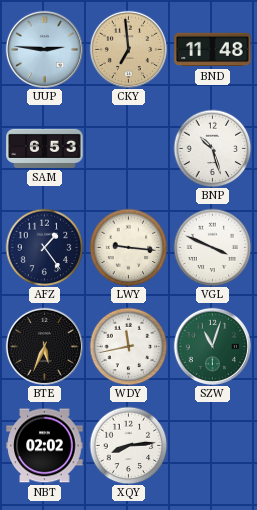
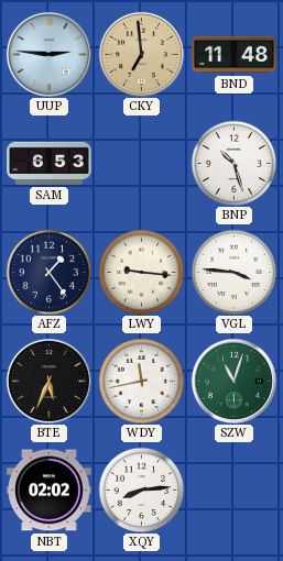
VGL: 3:49 -> 3:46
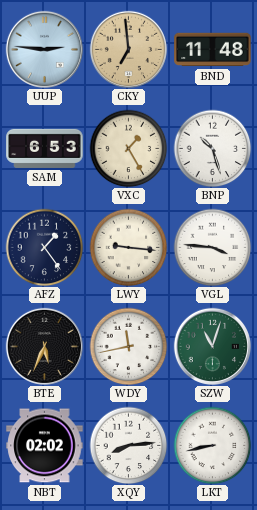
VXC: none -> 1:25
LKT: none -> 8:43
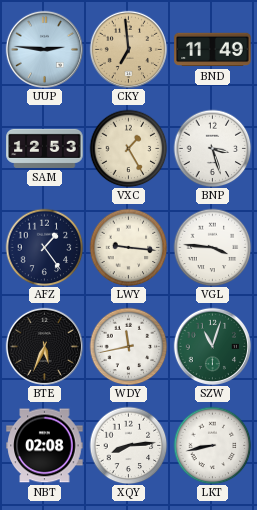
BND: 11:48 -> 11:49
SAM: 6:53 -> 12:53
BNP: 10:27 -> 3:27
NBT: 02:02 -> 02:08
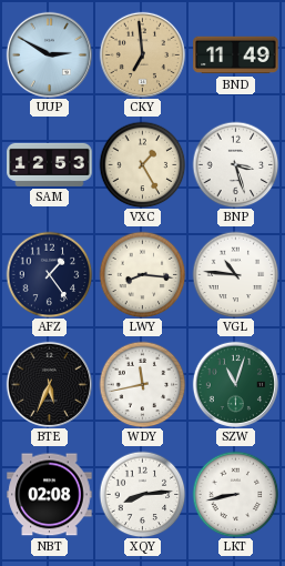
UUP: 2:46 -> 2:50
LWY: 9:16 -> 8:16
VGL: 3:46 -> 10:46
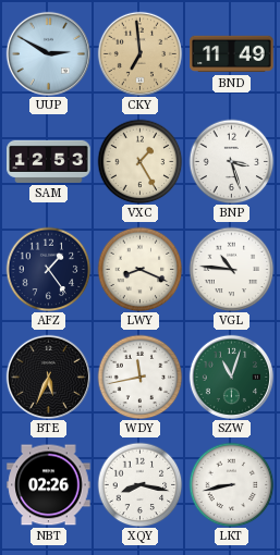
LWY: 8:16 -> 8:19
NBT: 02:08 -> 02:26
XQY: 8:14 -> 8:17
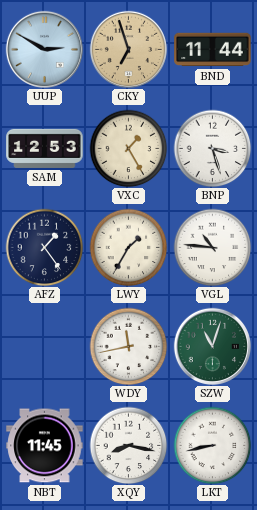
CKY: 6:59 -> 6:57
BND: 11:49 -> 11:44
LWY: 8:19 -> 1:35
BTE: 5:34 -> none
NBT: 02:26 -> 11:45
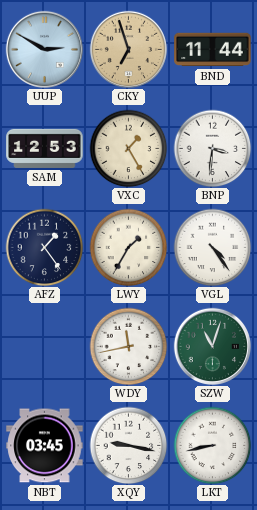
BNP: 3:27 -> 3:31
VGL: 10:46 -> 4:24
NBT: 11:45 -> 03:45
XQY: 8:17 -> 9:17
